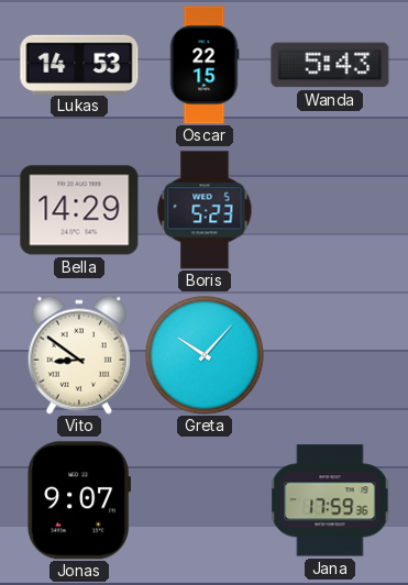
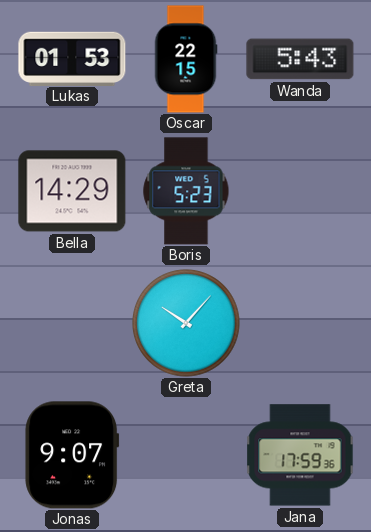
Lukas: 14:53 -> 01:53
Vito: 8:51 -> none
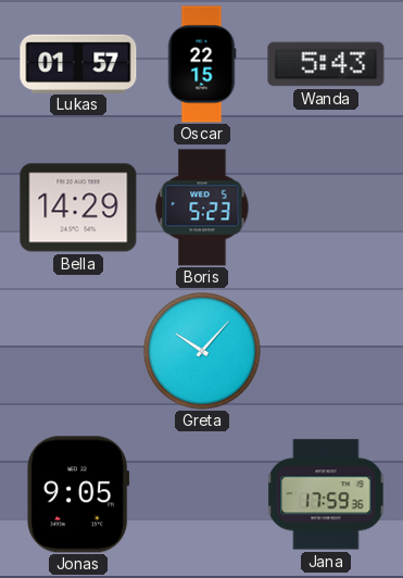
Lukas: 01:53 -> 01:57
Jonas: 9:07 -> 9:05
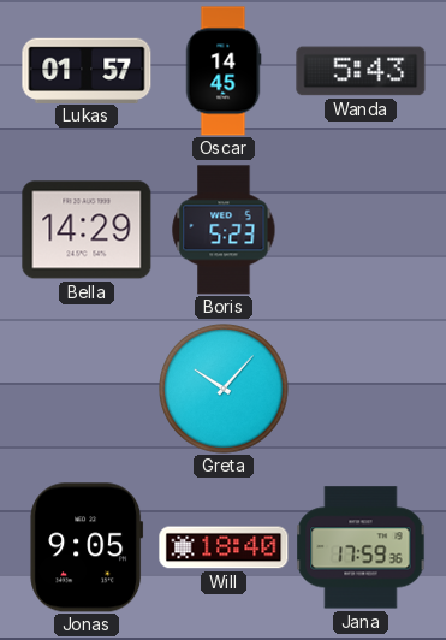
Oscar: 22:15 -> 14:45
Will: none -> 18:40
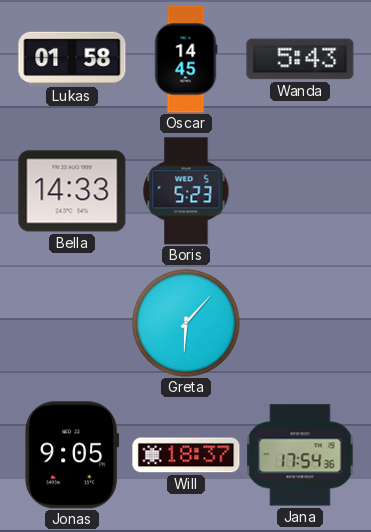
Lukas: 01:57 -> 01:58
Bella: 14:29 -> 14:33
Greta: 10:07 -> 6:07
Will: 18:40 -> 18:37
Jana: 17:59 -> 17:54
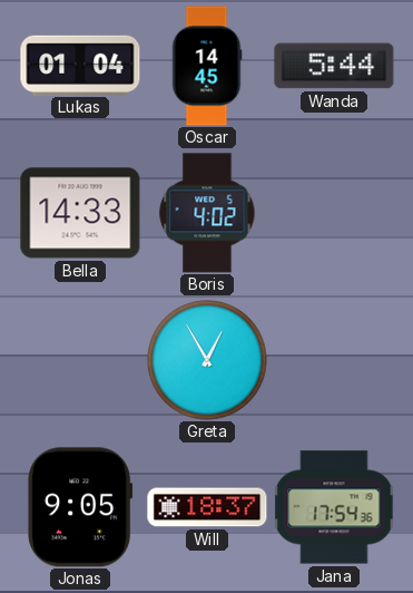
Lukas: 01:58 -> 01:04
Wanda: 5:43 -> 5:44
Boris: 5:23 -> 4:02
Greta: 6:07 -> 12:55
